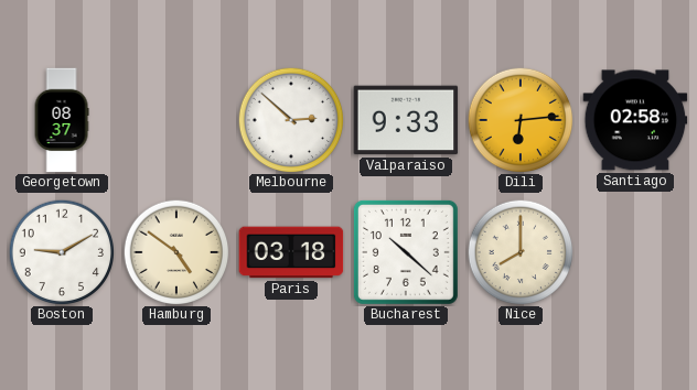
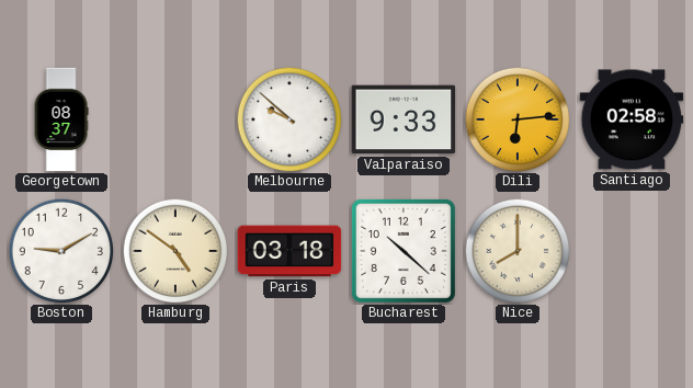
Melbourne: 2:52 -> 9:52
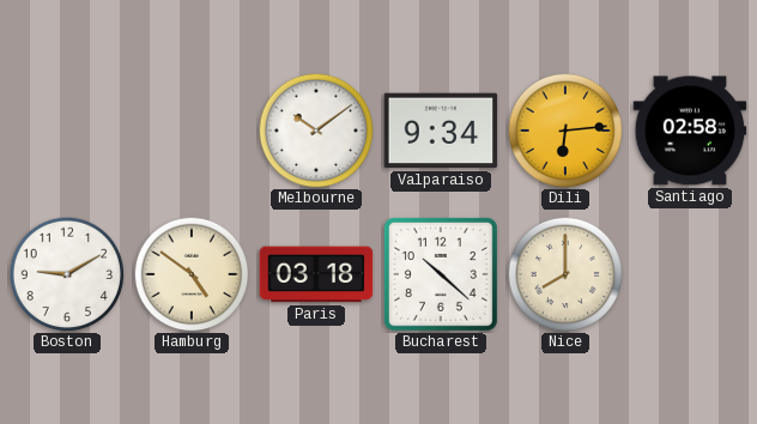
Georgetown: 08:37 -> none
Melbourne: 9:52 -> 10:09
Valparaiso: 9:33 -> 9:34
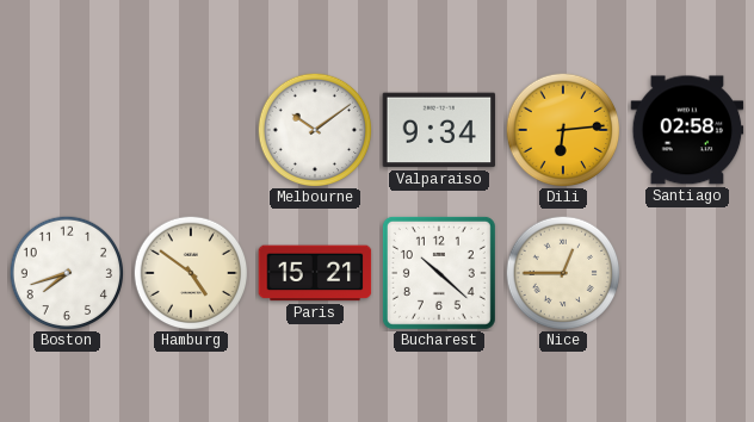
Boston: 9:10 -> 7:42
Paris: 03:18 -> 15:21
Nice: 8:00 -> 12:45
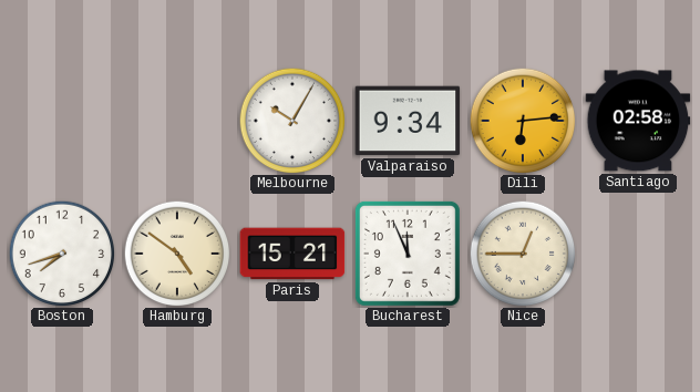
Melbourne: 10:09 -> 10:05
Bucharest: 10:22 -> 11:56
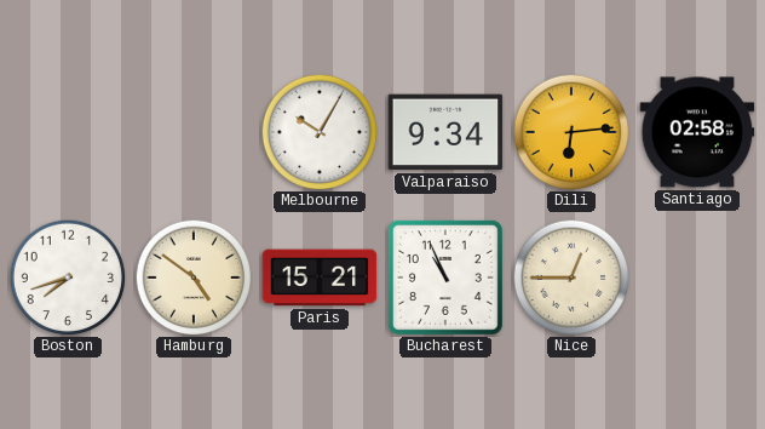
Bucharest: 11:56 -> 10:56
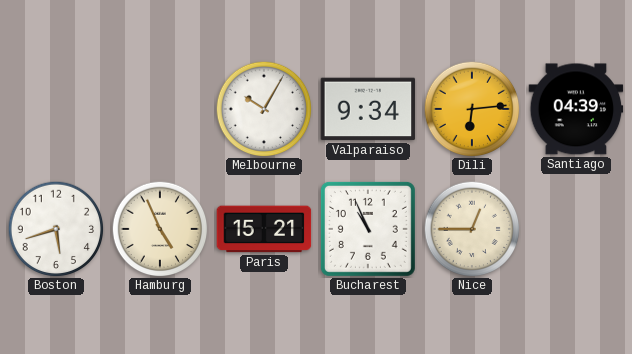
Santiago: 02:58 -> 04:39
Boston: 7:42 -> 5:42
Hamburg: 4:51 -> 4:56
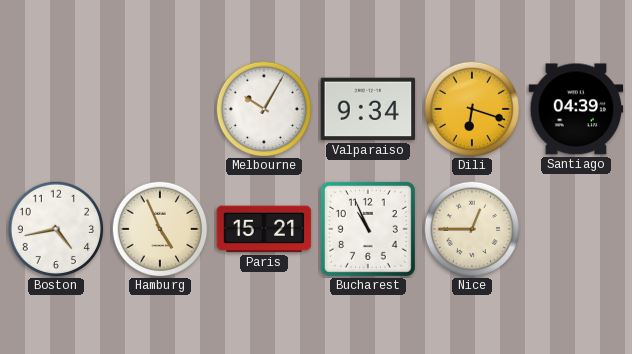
Dili: 6:14 -> 6:18
Boston: 5:42 -> 4:43
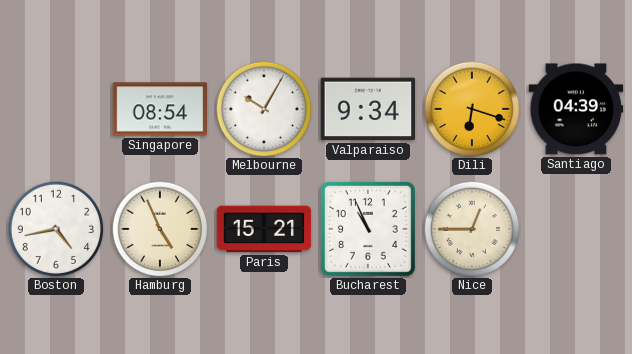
Singapore: none -> 08:54
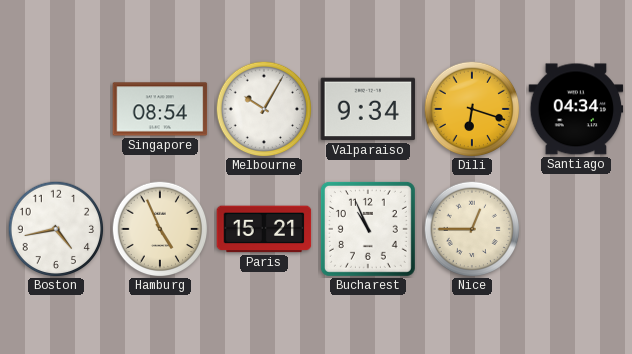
Santiago: 04:39 -> 04:34
